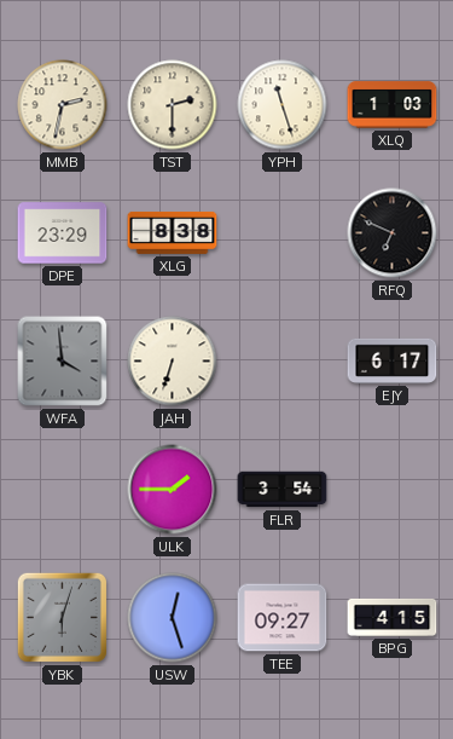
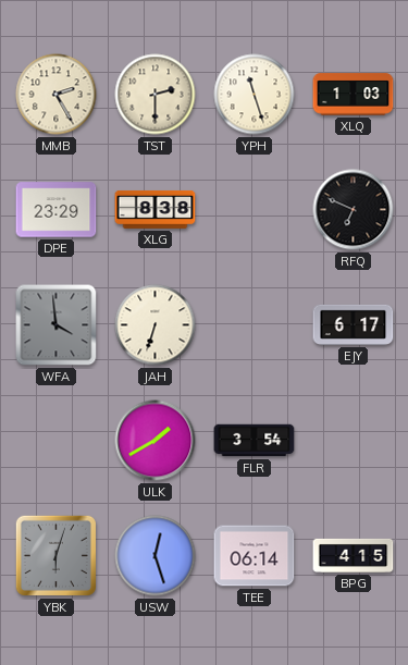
MMB: 2:32 -> 2:25
ULK: 1:45 -> 1:40
TEE: 09:27 -> 06:14
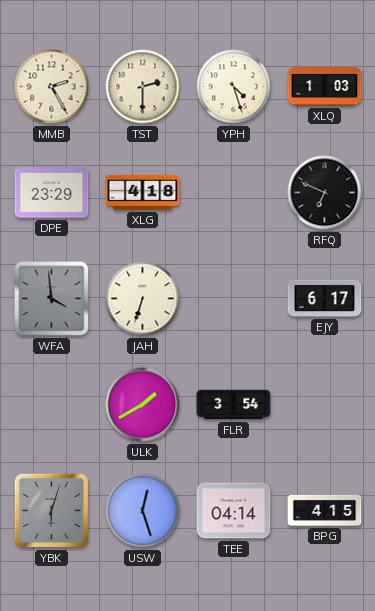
YPH: 11:27 -> 4:27
XLG: 8:38 -> 4:18
TEE: 06:14 -> 04:14
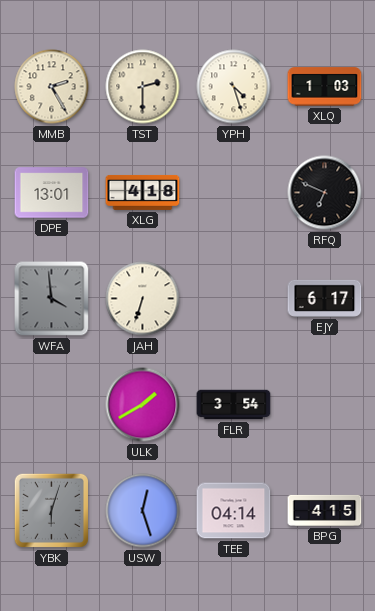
DPE: 23:29 -> 13:01
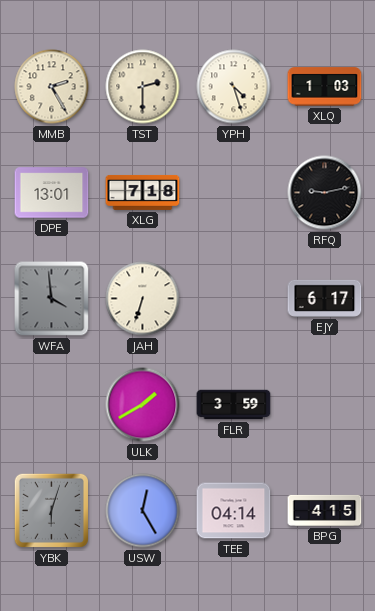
XLG: 4:18 -> 7:18
RFQ: 6:49 -> 9:13
FLR: 3:54 -> 3:59
USW: 12:27 -> 12:25
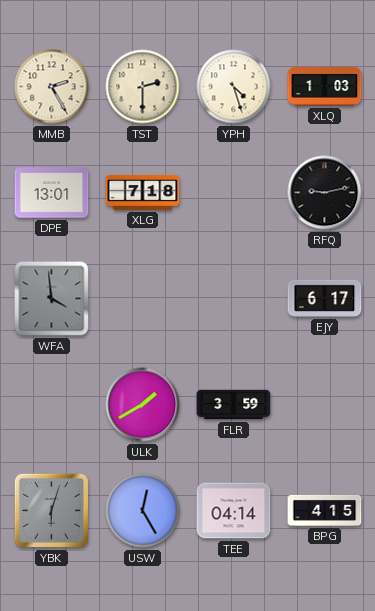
JAH: 6:33 -> none
